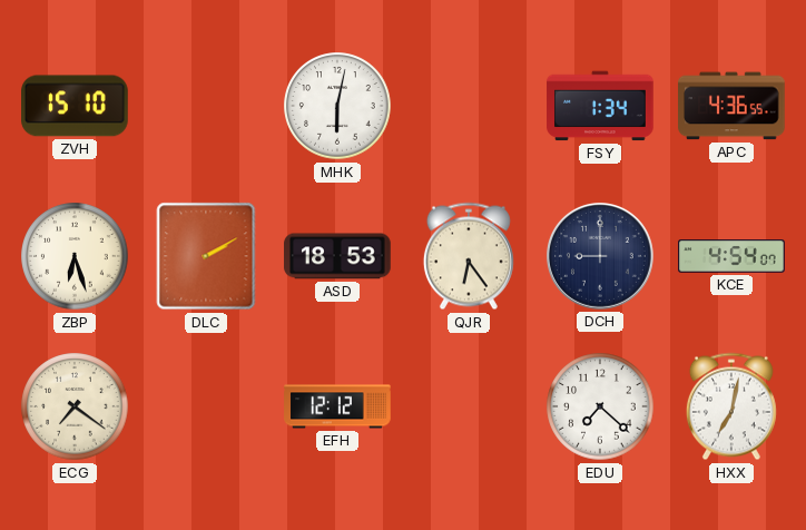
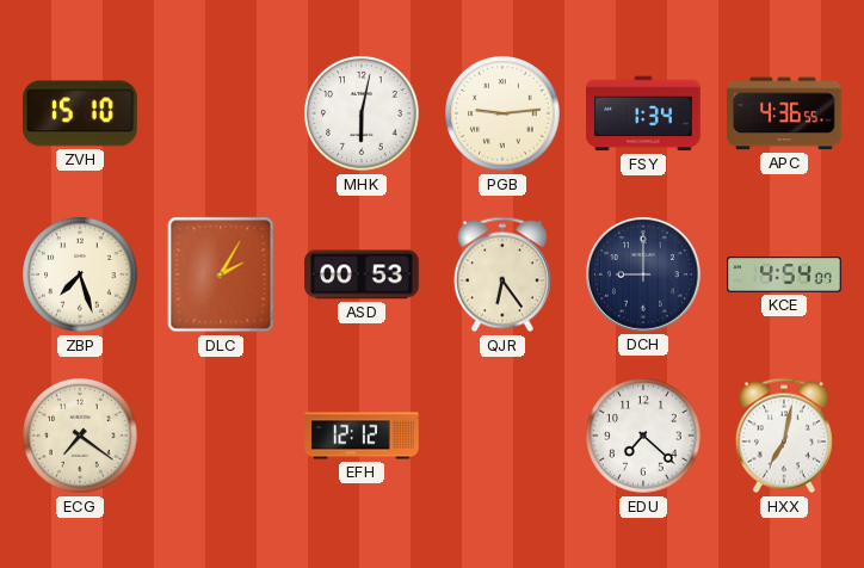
PGB: none -> 9:14
ZBP: 6:27 -> 7:27
DLC: 2:10 -> 2:05
ASD: 18:53 -> 00:53
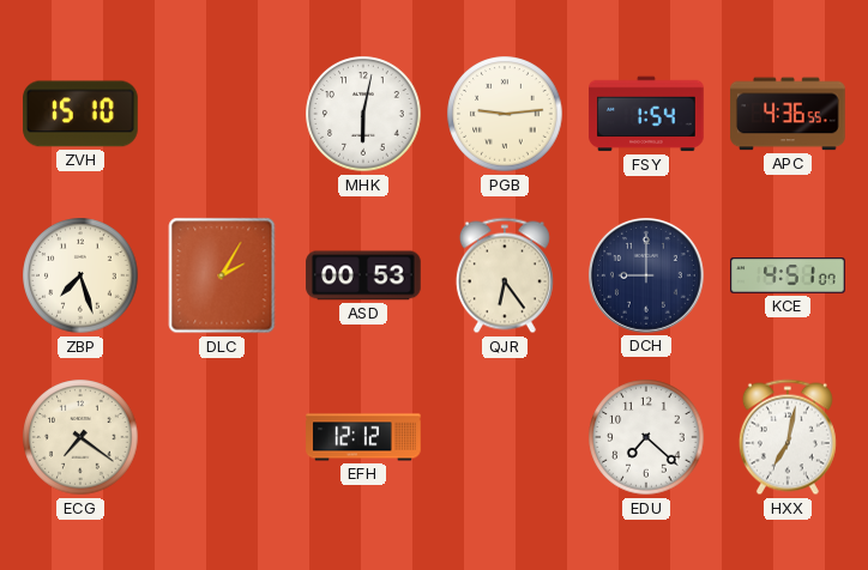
FSY: 1:34 -> 1:54
KCE: 4:54 -> 4:51
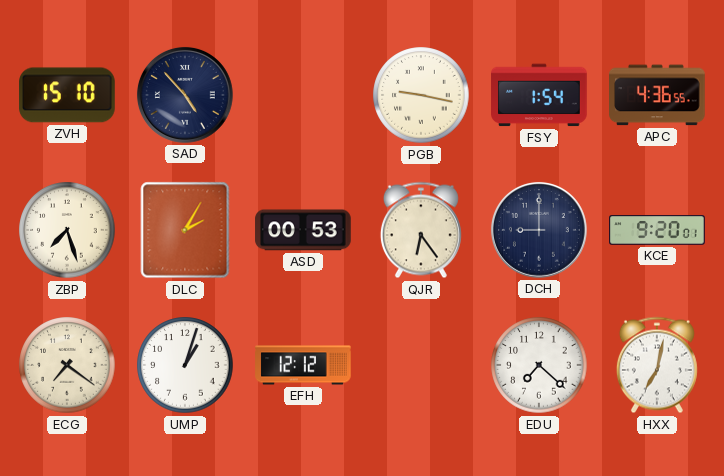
SAD: none -> 4:53
MHK: 6:02 -> none
PGB: 9:14 -> 9:17
KCE: 4:51 -> 9:20
UMP: none -> 1:03
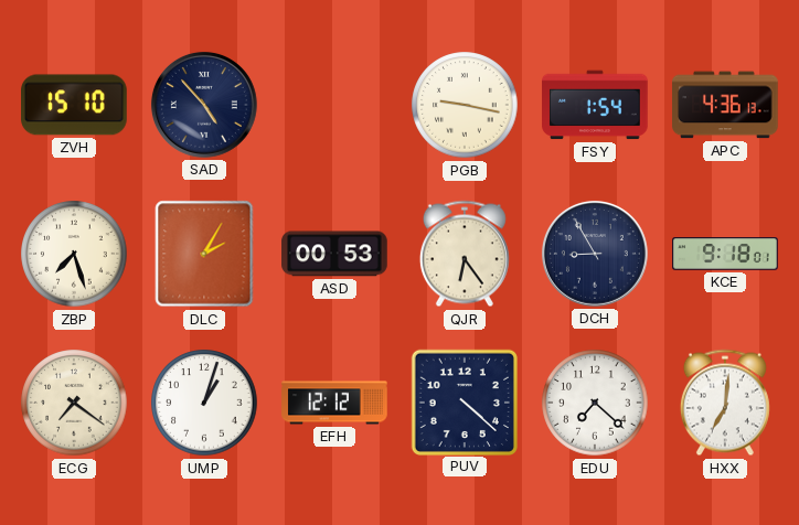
APC: 4:36:55 -> 4:36:13
DCH: 9:00 -> 8:55
KCE: 9:20 -> 9:18
PUV: none -> 4:22
HXX: 7:02 -> 7:01
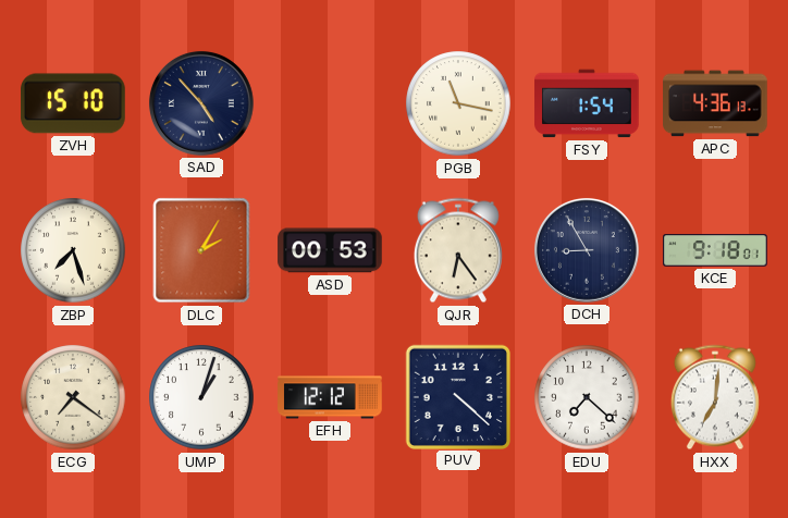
PGB: 9:17 -> 11:17
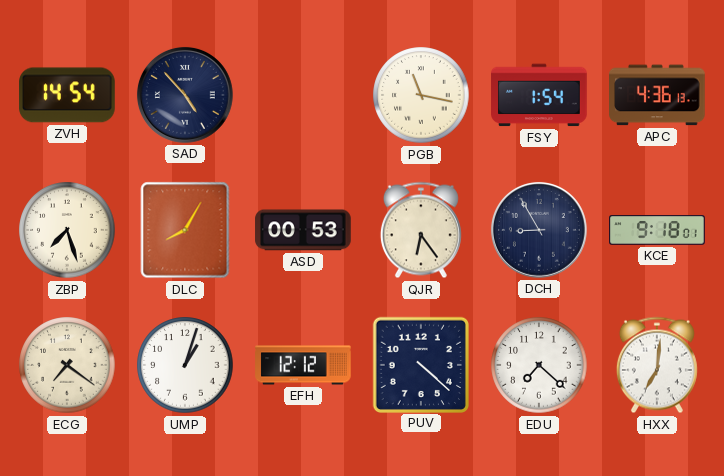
ZVH: 15:10 -> 14:54
DLC: 2:05 -> 8:05
